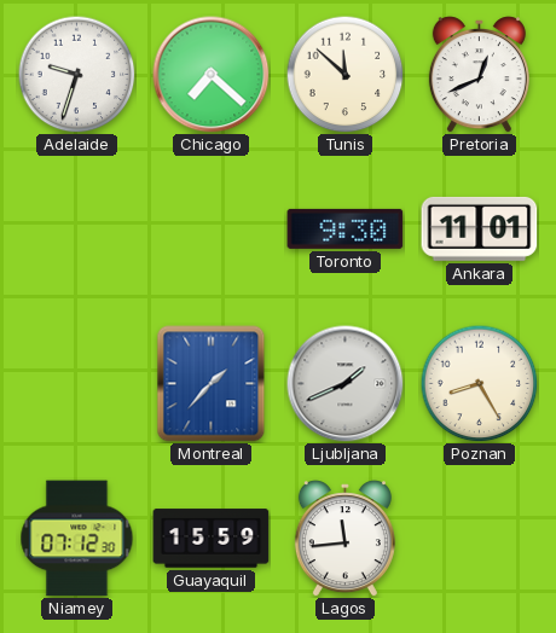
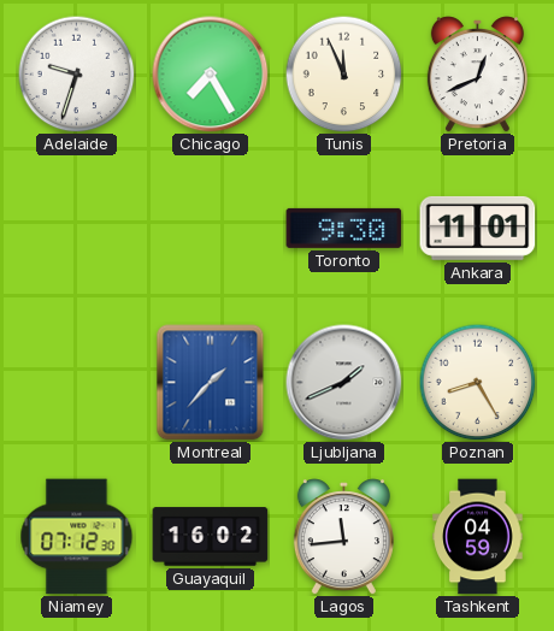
Chicago: 7:22 -> 7:25
Tunis: 11:52 -> 11:56
Guayaquil: 15:59 -> 16:02
Tashkent: none -> 04:59
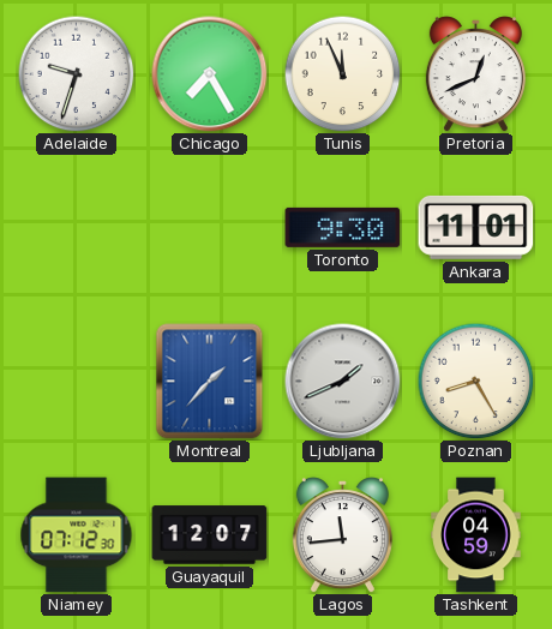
Guayaquil: 16:02 -> 12:07
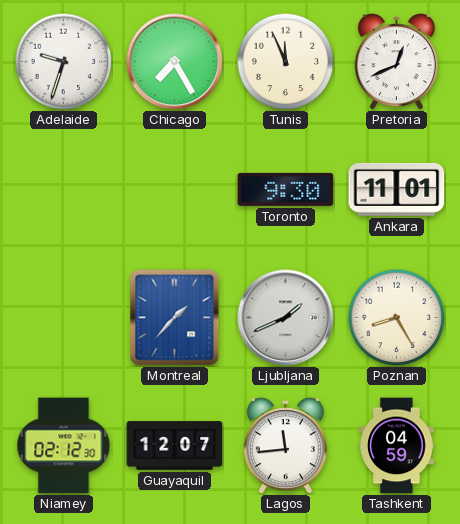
Niamey: 07:12 -> 02:12
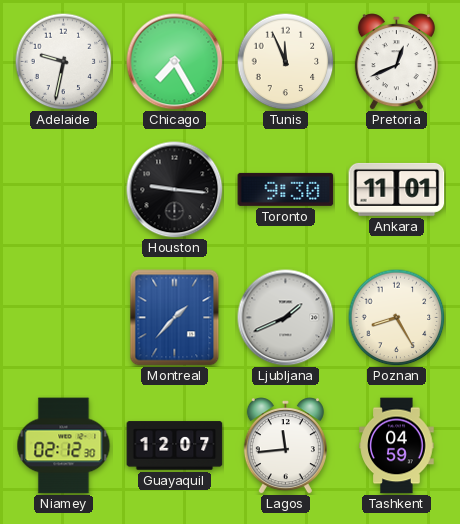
Adelaide: 9:33 -> 9:32
Houston: none -> 9:16
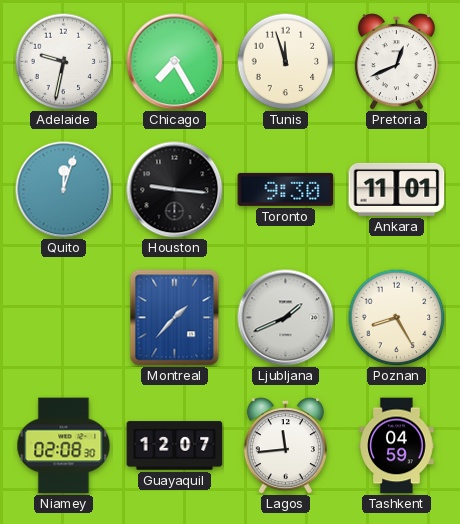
Tunis: 11:56 -> 11:57
Quito: none -> 12:03
Niamey: 02:12 -> 02:08
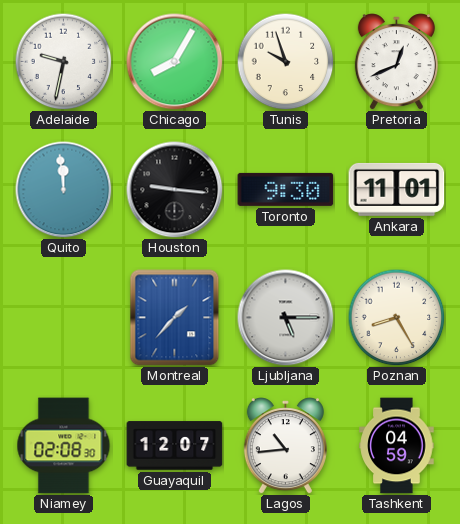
Chicago: 7:25 -> 8:05
Tunis: 11:57 -> 9:57
Quito: 12:03 -> 11:59
Ljubljana: 1:41 -> 5:15
Lagos: 11:44 -> 10:44
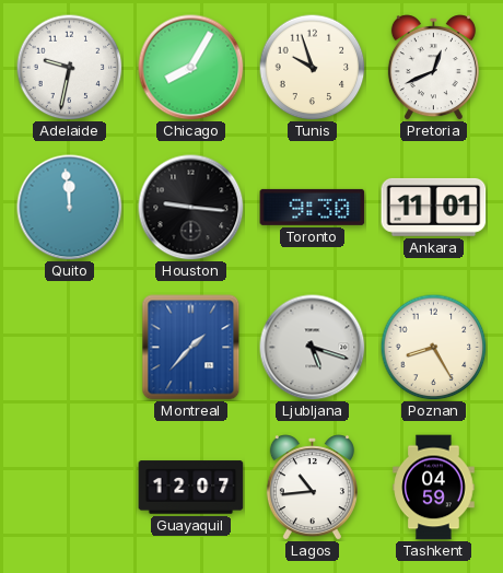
Ljubljana: 5:15 -> 5:18
Niamey: 02:08 -> none
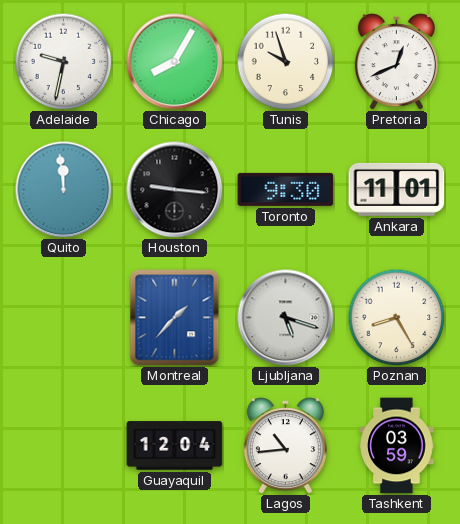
Guayaquil: 12:07 -> 12:04
Tashkent: 04:59 -> 03:59
